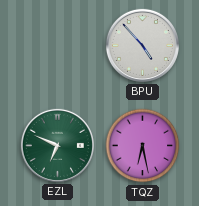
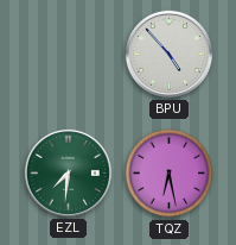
EZL: 6:49 -> 7:31
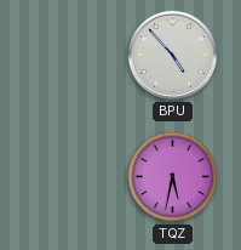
EZL: 7:31 -> none
TQZ: 6:28 -> 5:32
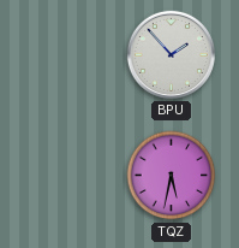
BPU: 4:53 -> 1:53
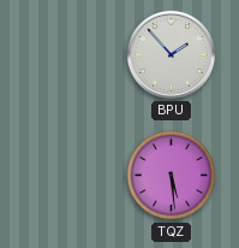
TQZ: 5:32 -> 5:29
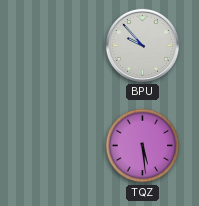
BPU: 1:53 -> 9:53
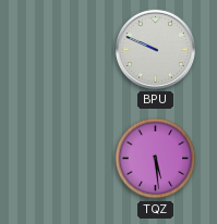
BPU: 9:53 -> 9:49
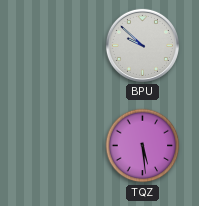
BPU: 9:49 -> 9:52
